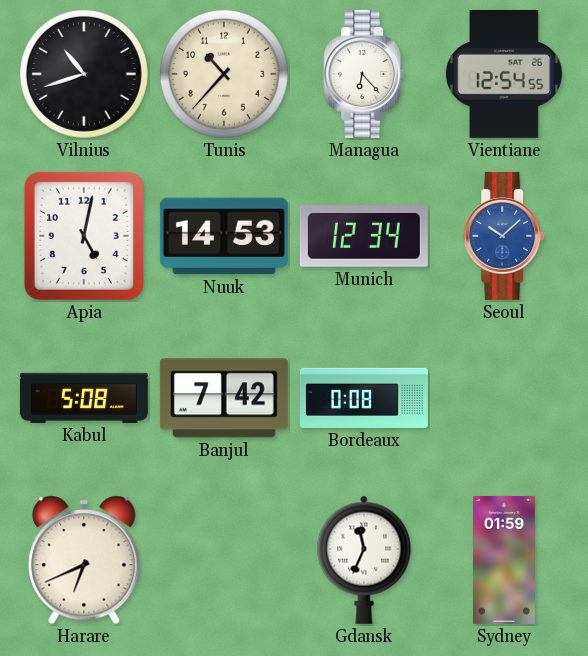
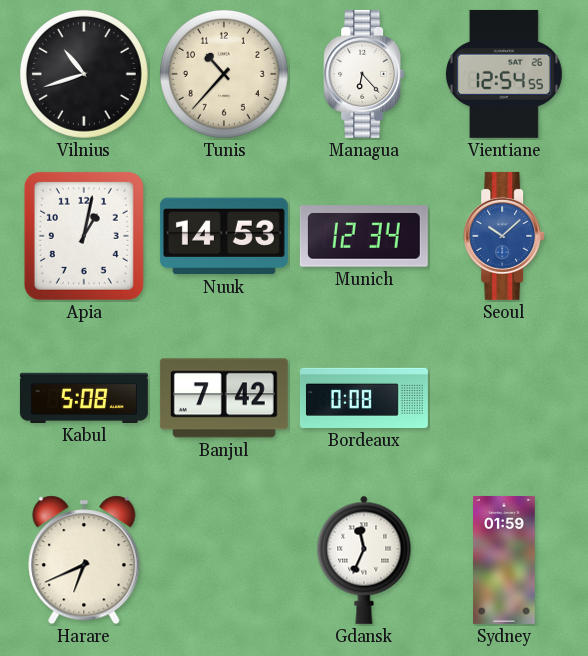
Apia: 5:02 -> 1:02
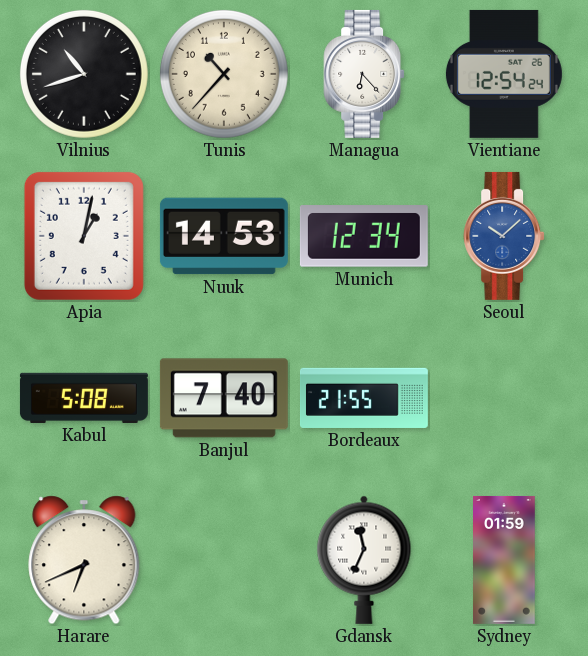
Vientiane: 12:54:55 -> 12:54:24
Banjul: 7:42 -> 7:40
Bordeaux: 0:08 -> 21:55
